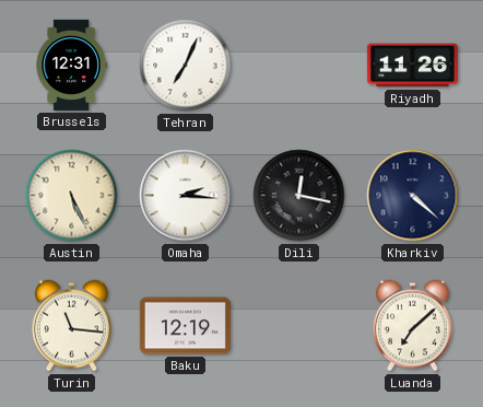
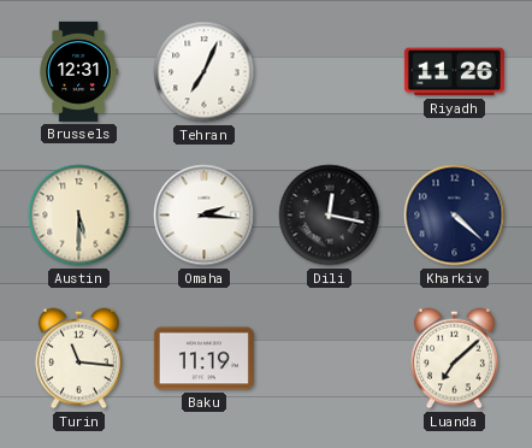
Austin: 5:26 -> 5:30
Baku: 12:19 -> 11:19
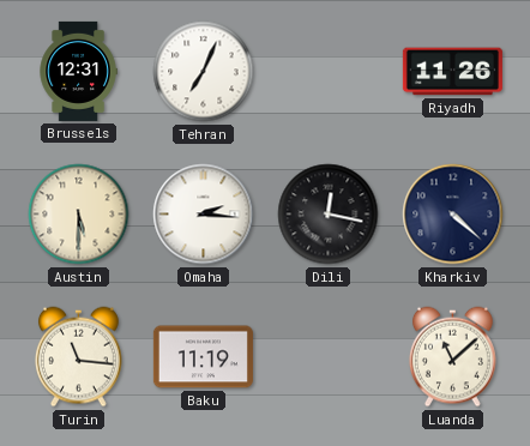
Luanda: 7:08 -> 11:08
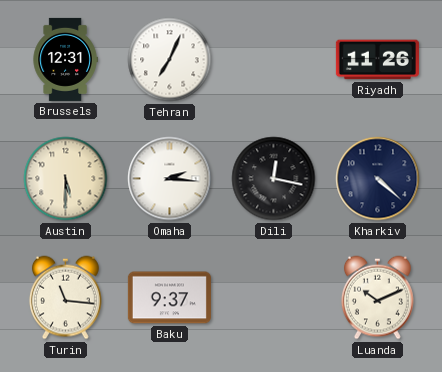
Baku: 11:19 -> 9:37
Luanda: 11:08 -> 10:11
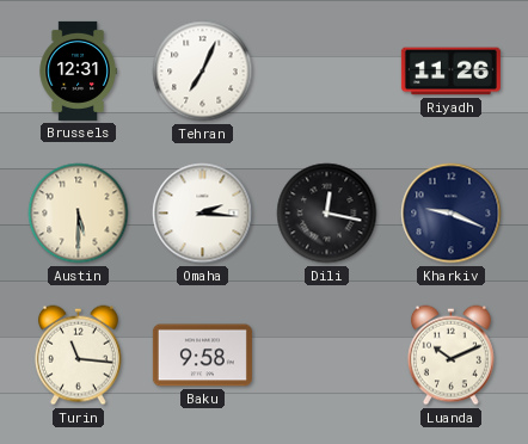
Kharkiv: 4:22 -> 9:19
Baku: 9:37 -> 9:58
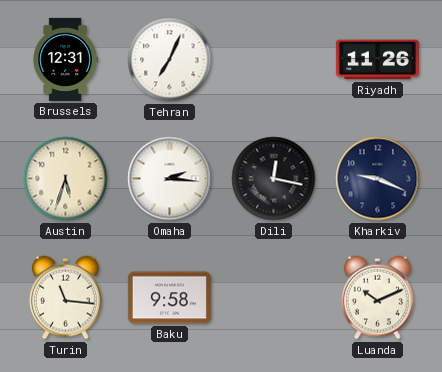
Austin: 5:30 -> 5:33
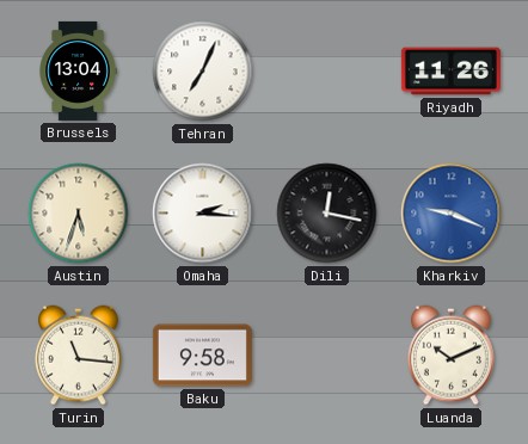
Brussels: 12:31 -> 13:04
Kharkiv dial: navy -> blue
